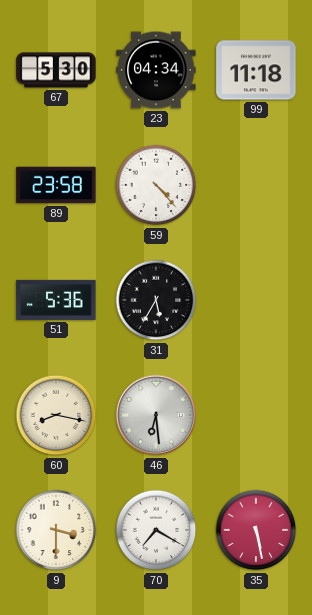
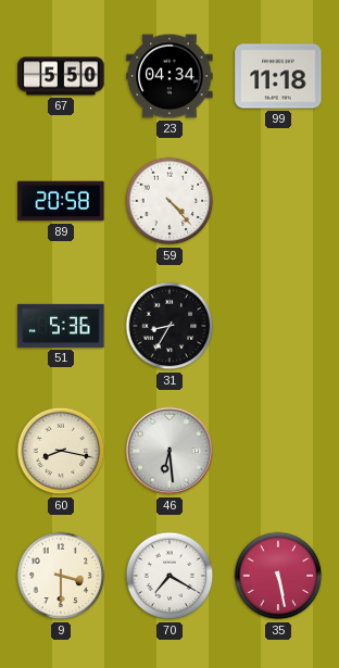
67: 5:30 -> 5:50
89: 23:58 -> 20:58
31: 5:35 -> 8:35
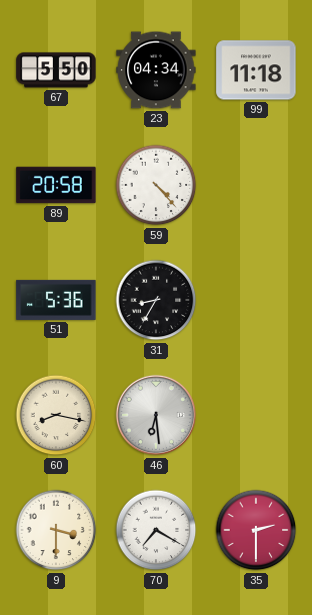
35: 5:28 -> 2:30
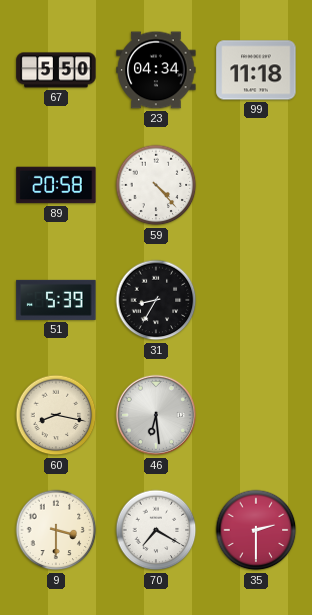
51: 5:36 -> 5:39
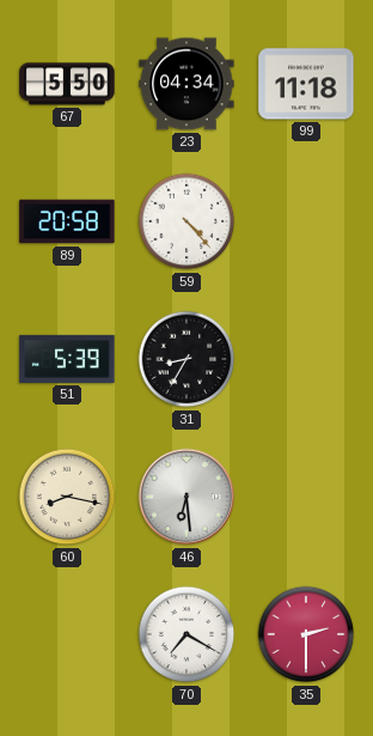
9: 3:30 -> none
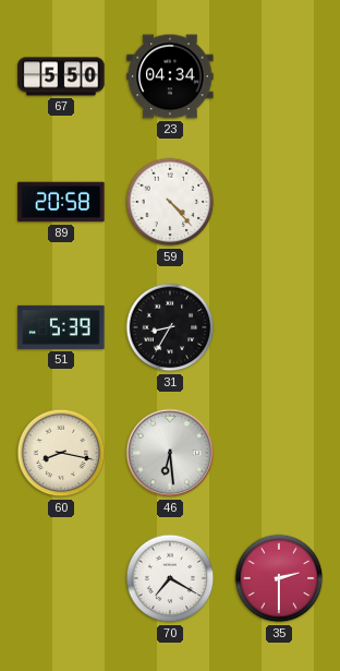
99: 11:18 -> none
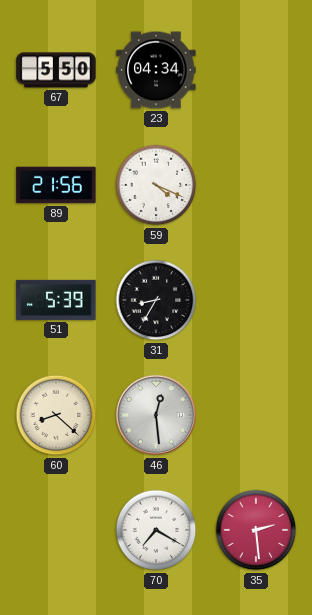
89: 20:58 -> 21:56
59: 4:23 -> 4:19
60: 8:17 -> 8:22
46: 6:29 -> 12:29
35: 2:30 -> 2:29
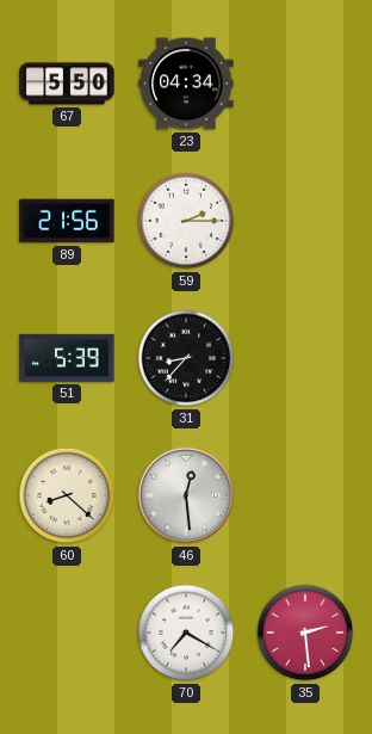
59: 4:19 -> 2:15
31: 8:35 -> 8:37
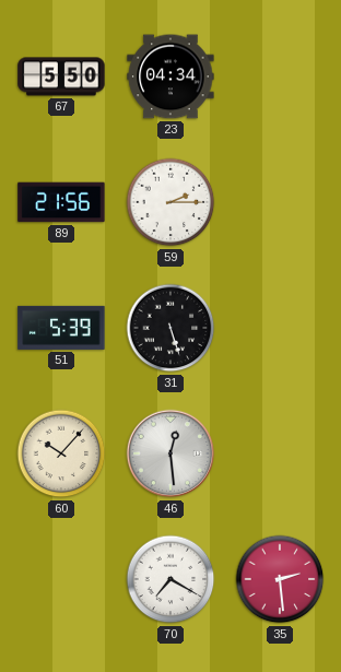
31: 8:37 -> 5:27
60: 8:22 -> 10:07
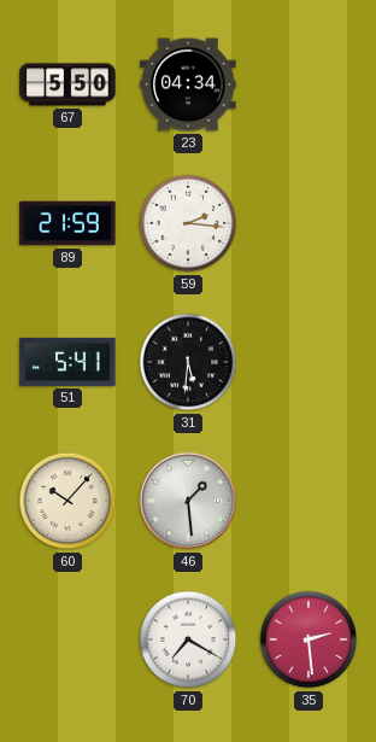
89: 21:56 -> 21:59
59: 2:15 -> 2:16
51: 5:39 -> 5:41
31: 5:27 -> 5:31
46: 12:29 -> 1:29
